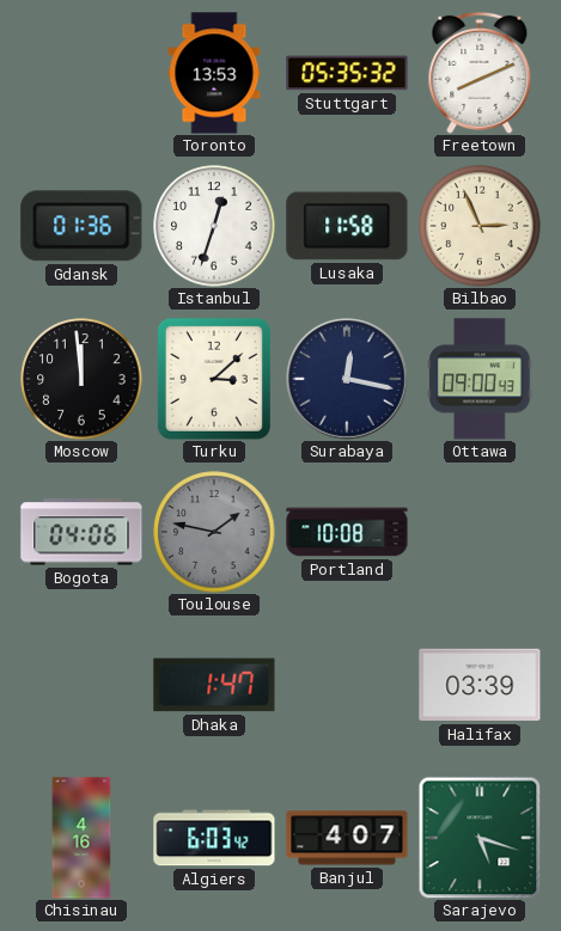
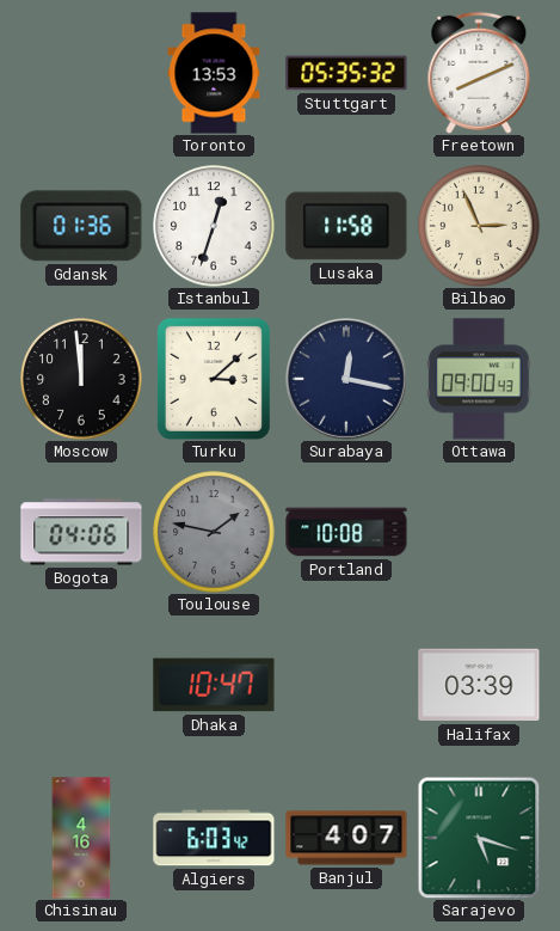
Dhaka: 1:47 -> 10:47
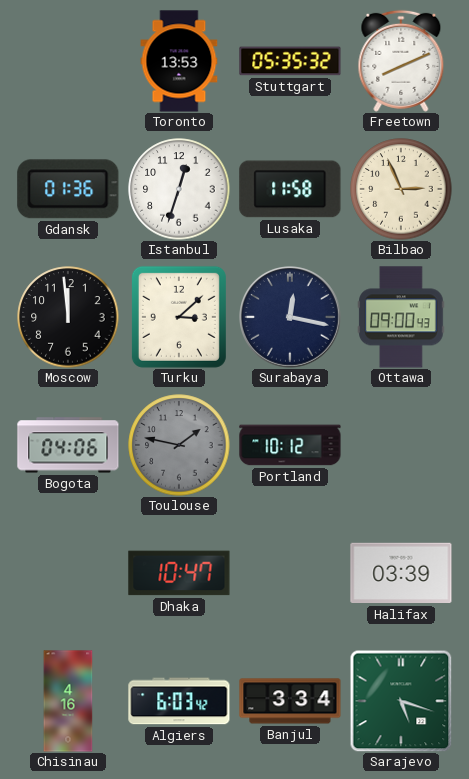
Portland: 10:08 -> 10:12
Banjul: 4:07 -> 3:34
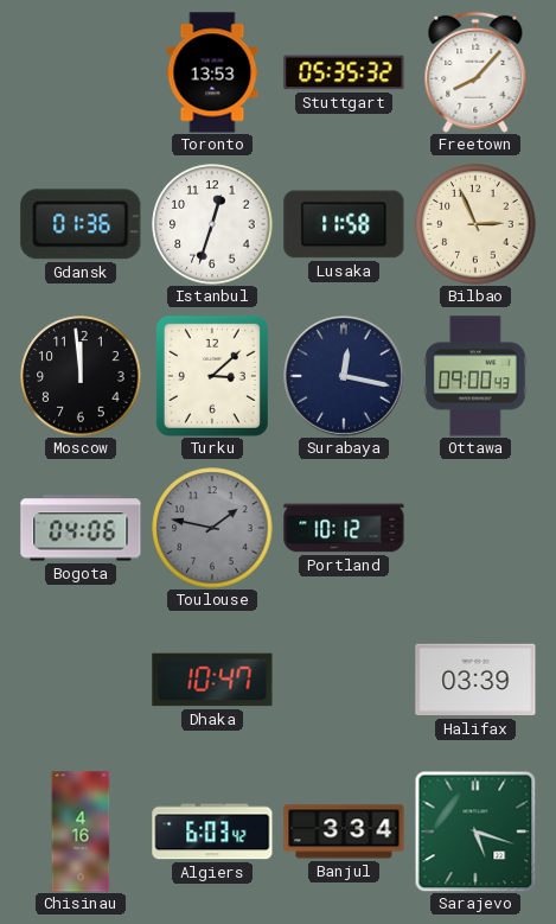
Freetown: 8:11 -> 8:07
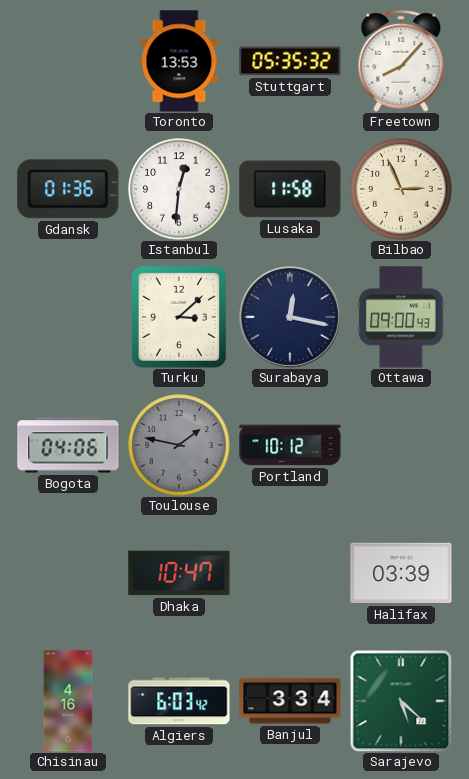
Istanbul: 12:33 -> 12:31
Moscow: 11:59 -> none
Sarajevo: 5:18 -> 5:22
